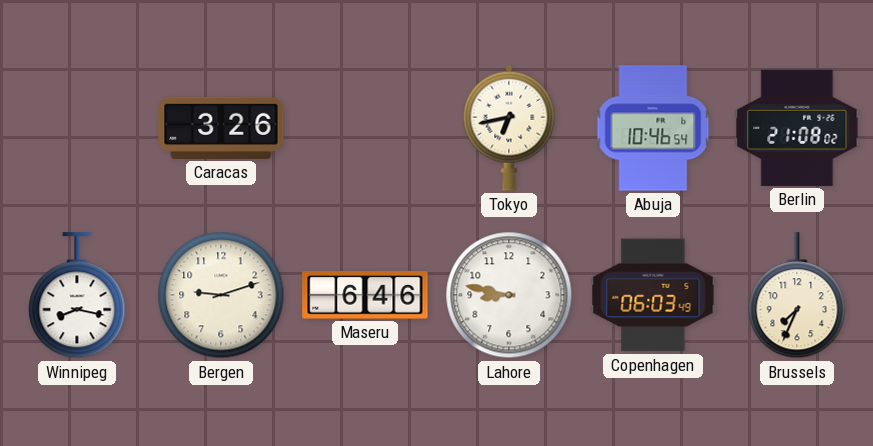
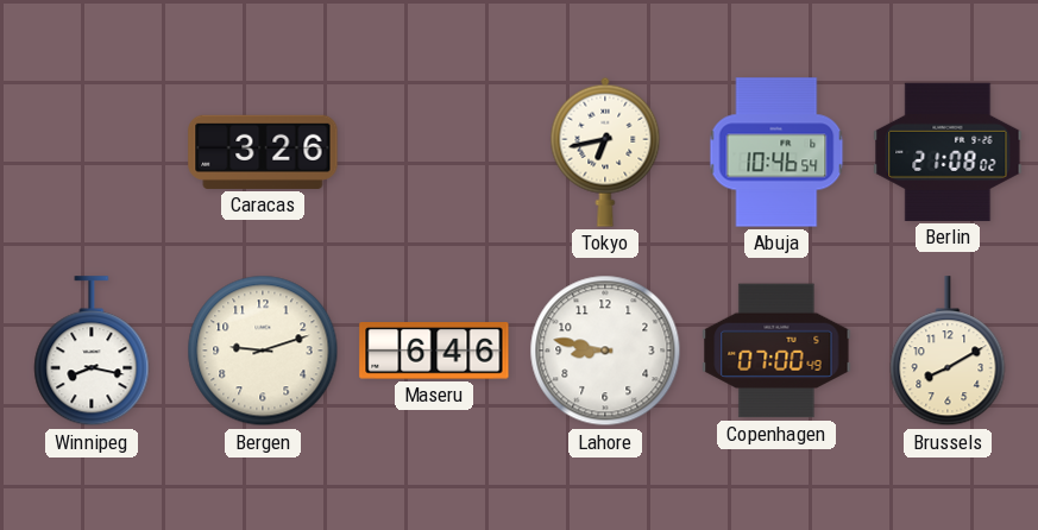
Copenhagen: 06:03 -> 07:00
Brussels: 7:34 -> 8:10
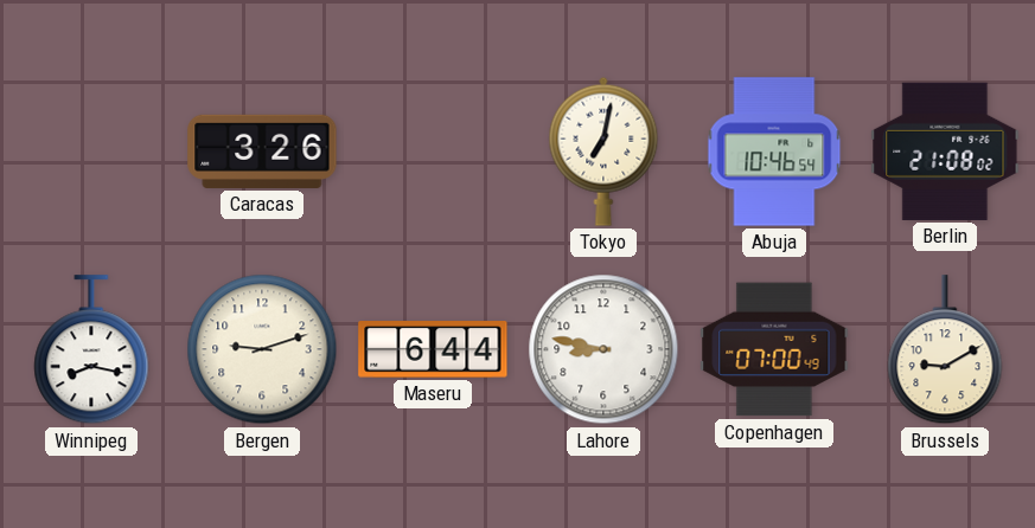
Tokyo: 6:43 -> 7:02
Maseru: 6:46 -> 6:44
Brussels: 8:10 -> 9:10
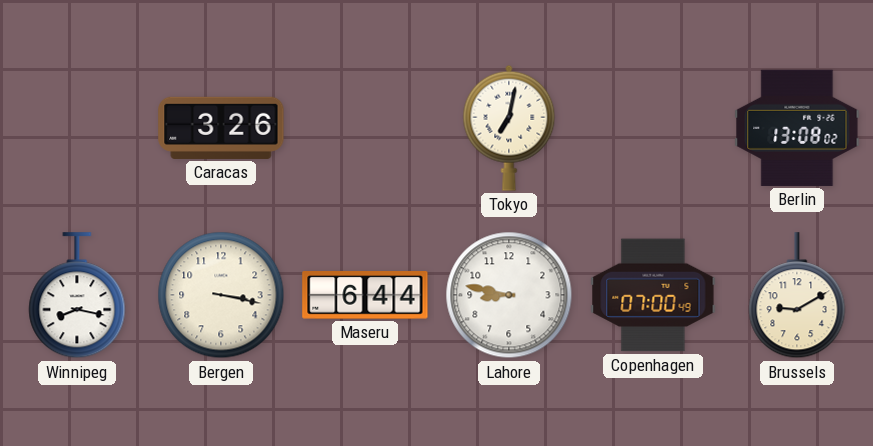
Abuja: 10:46 -> none
Berlin: 21:08 -> 13:08
Bergen: 9:12 -> 3:17
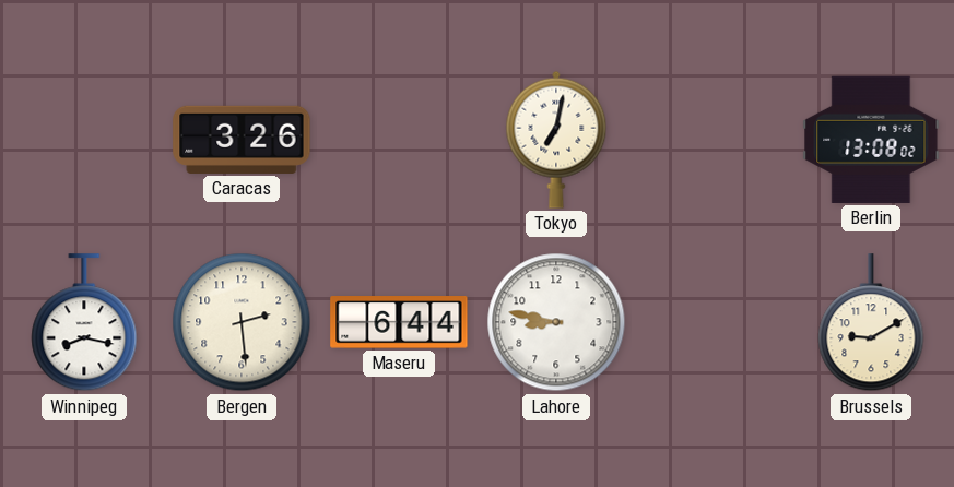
Bergen: 3:17 -> 2:29
Copenhagen: 07:00 -> none
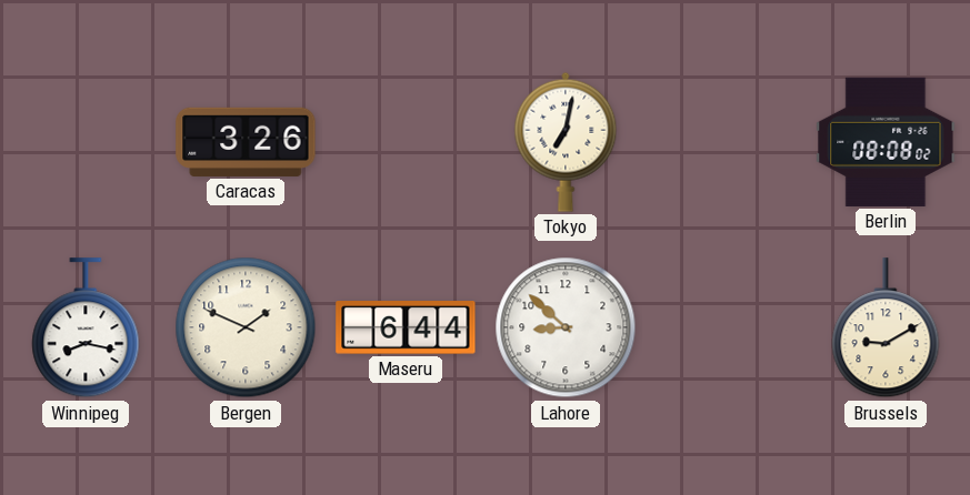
Berlin: 13:08 -> 08:08
Bergen: 2:29 -> 1:49
Lahore: 8:47 -> 8:52
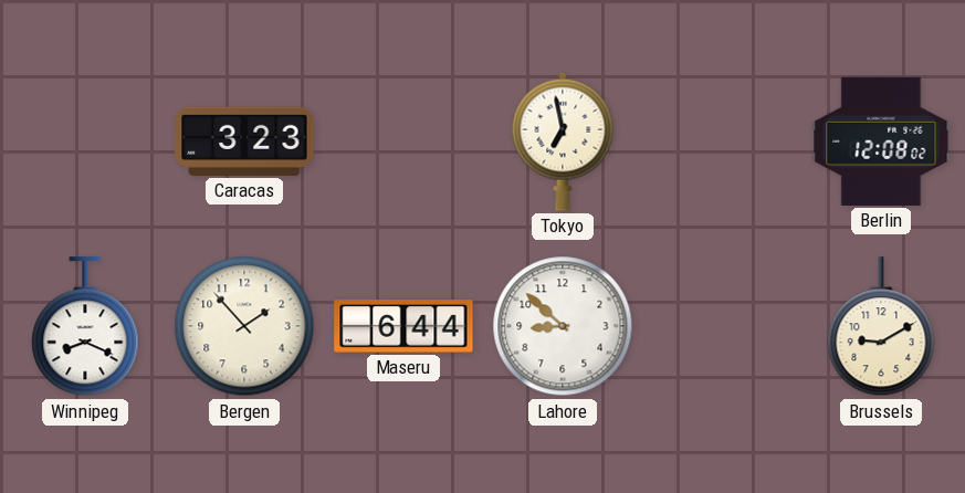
Caracas: 3:26 -> 3:23
Tokyo: 7:02 -> 6:58
Berlin: 08:08 -> 12:08
Winnipeg: 8:17 -> 8:19
Bergen: 1:49 -> 1:53
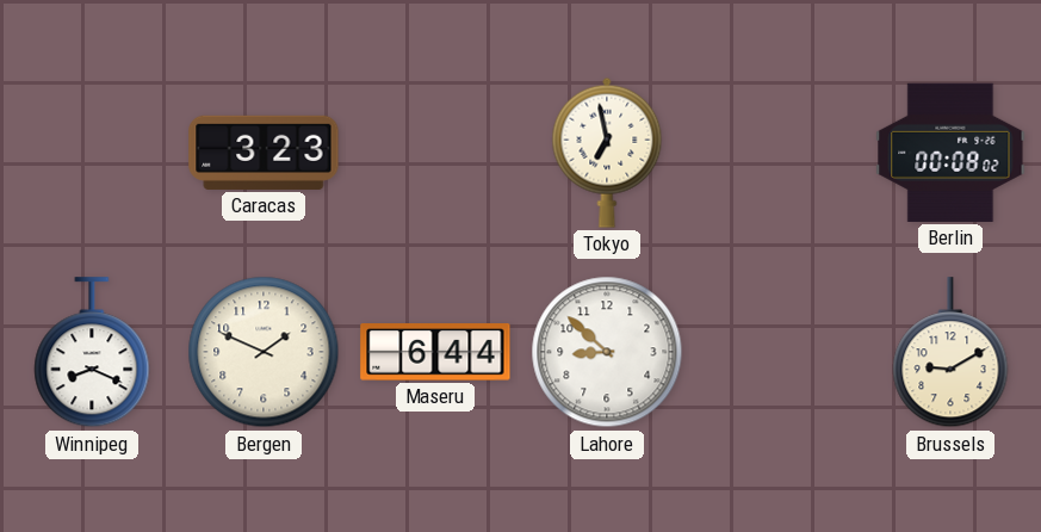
Berlin: 12:08 -> 00:08
Bergen: 1:53 -> 1:49
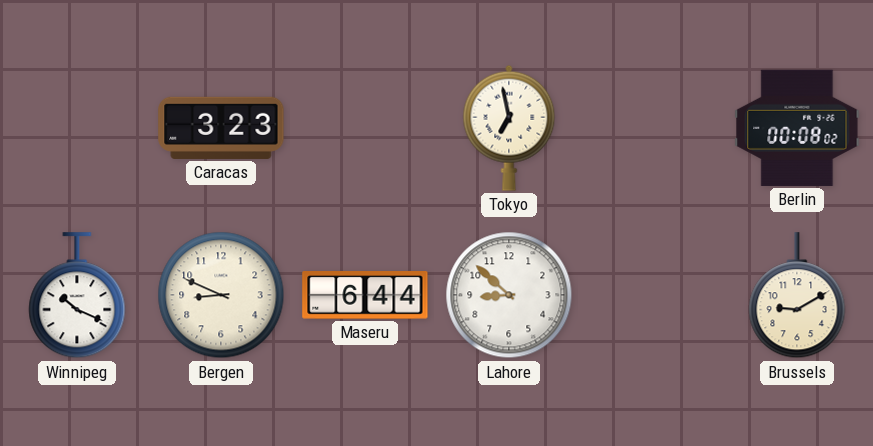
Winnipeg: 8:19 -> 10:19
Bergen: 1:49 -> 8:49
